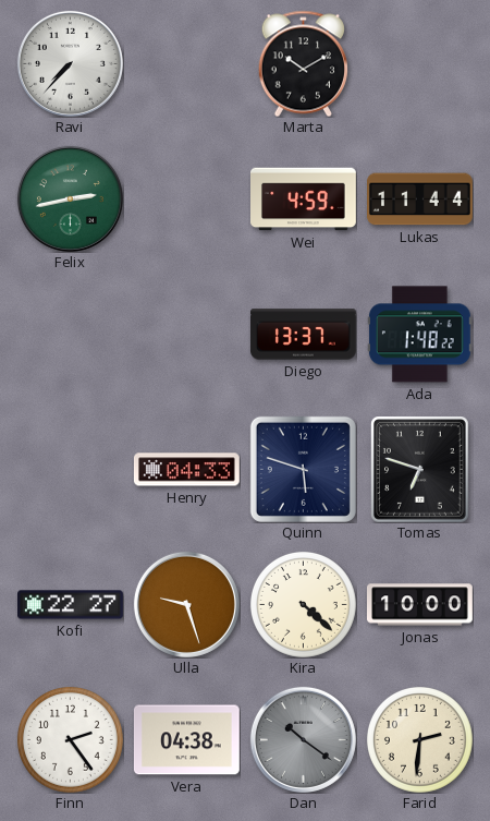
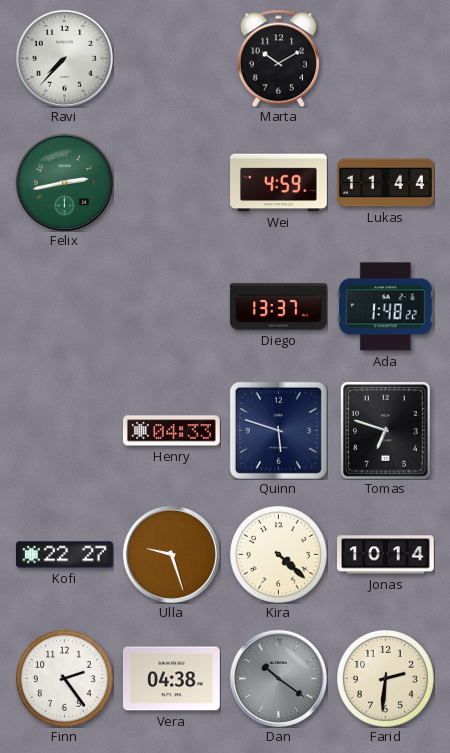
Jonas: 10:00 -> 10:14
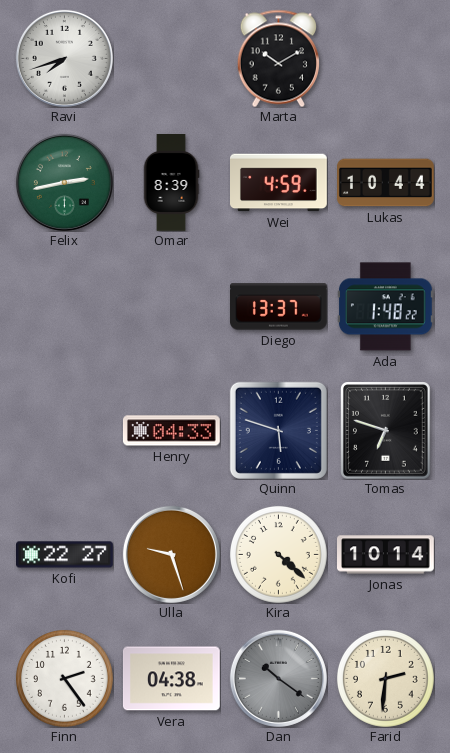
Ravi: 7:37 -> 7:42
Omar: none -> 8:39
Lukas: 11:44 -> 10:44
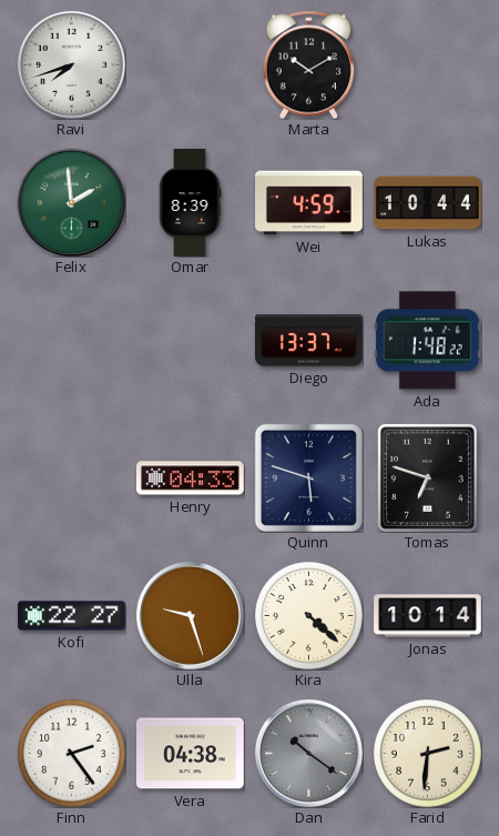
Felix: 2:43 -> 1:59
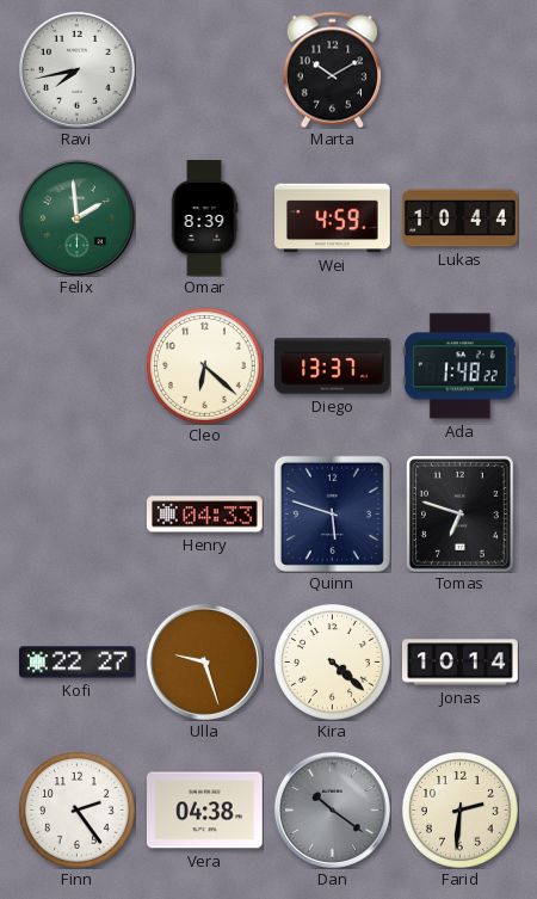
Ravi: 7:42 -> 7:43
Cleo: none -> 6:22
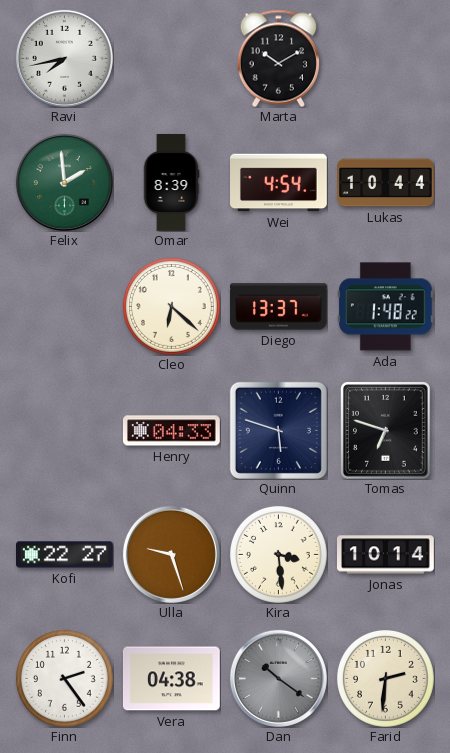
Wei: 4:59 -> 4:54
Kira: 4:22 -> 3:29
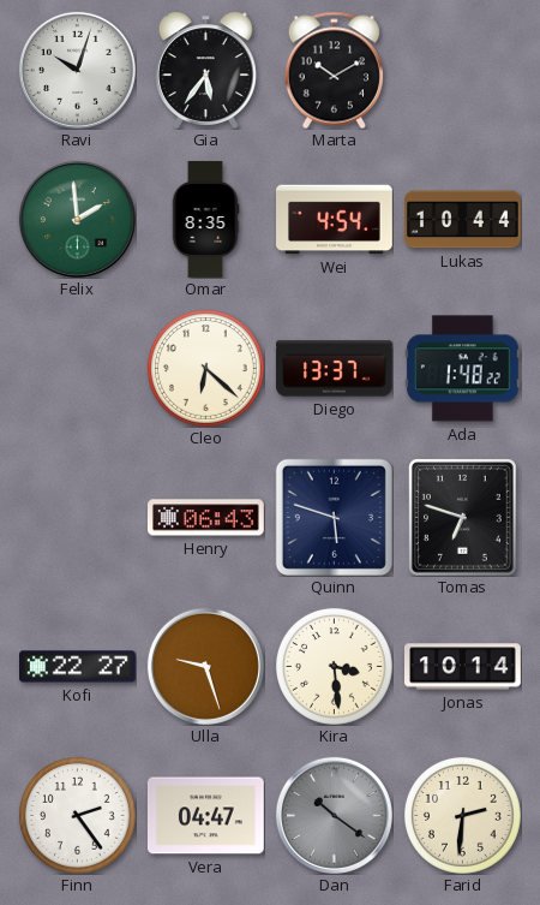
Ravi: 7:43 -> 10:03
Gia: none -> 5:36
Omar: 8:39 -> 8:35
Henry: 04:33 -> 06:43
Vera: 04:38 -> 04:47
